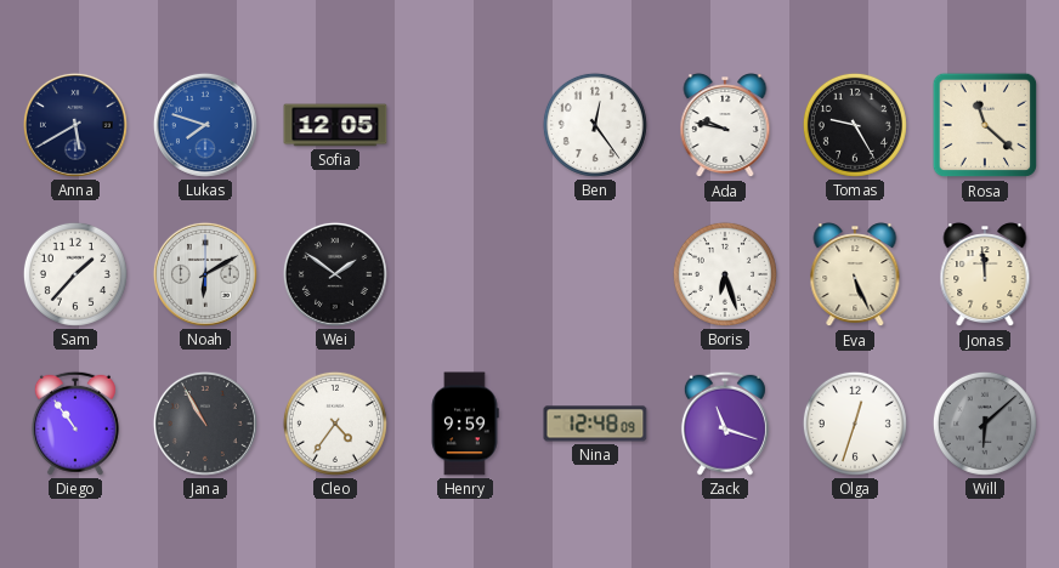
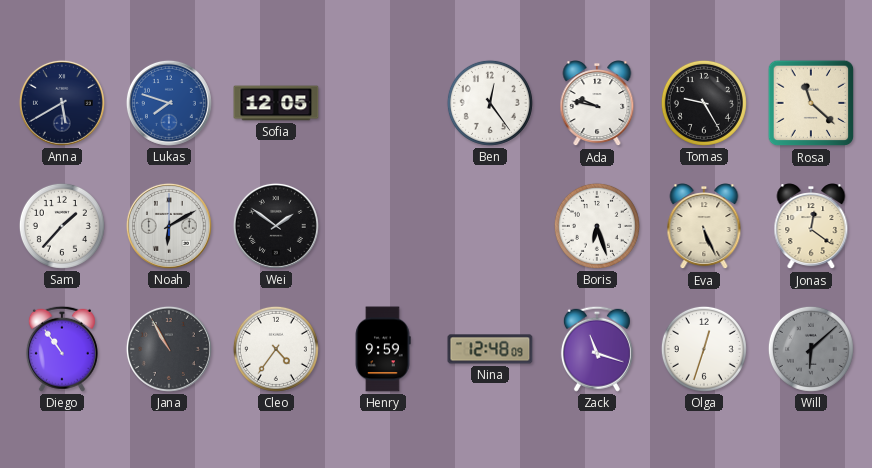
Jonas: 11:59 -> 12:21
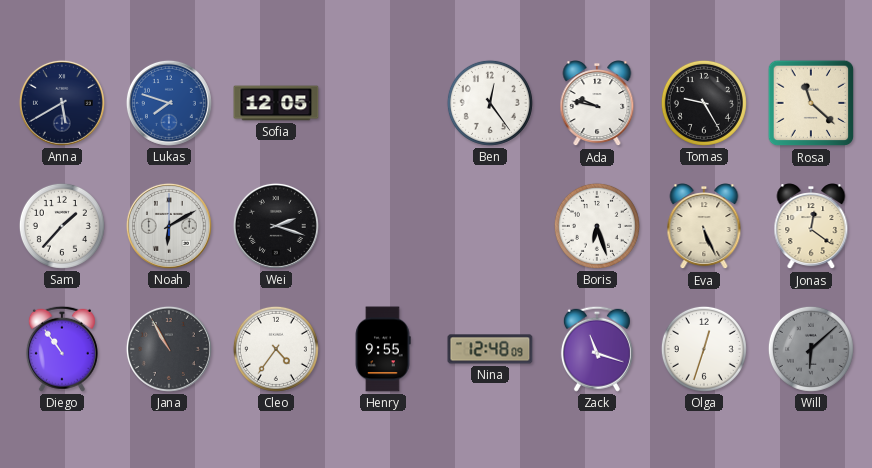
Wei: 1:51 -> 2:18
Henry: 9:59 -> 9:55
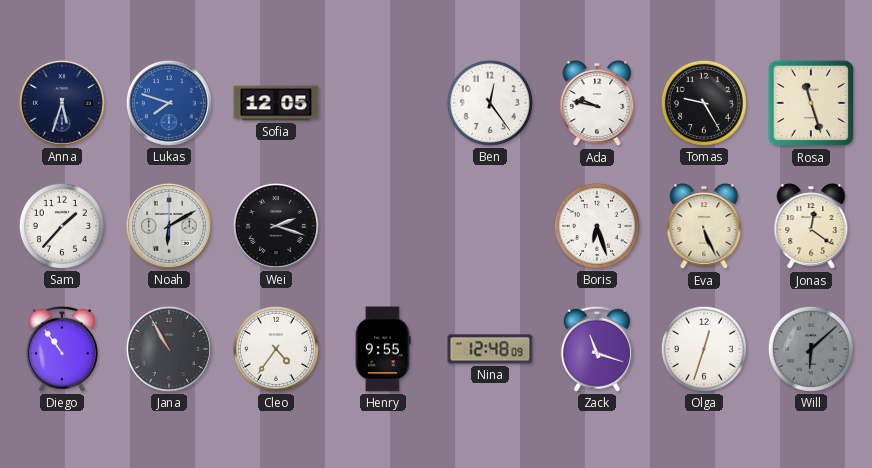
Anna: 5:40 -> 5:33
Rosa: 11:22 -> 11:27
